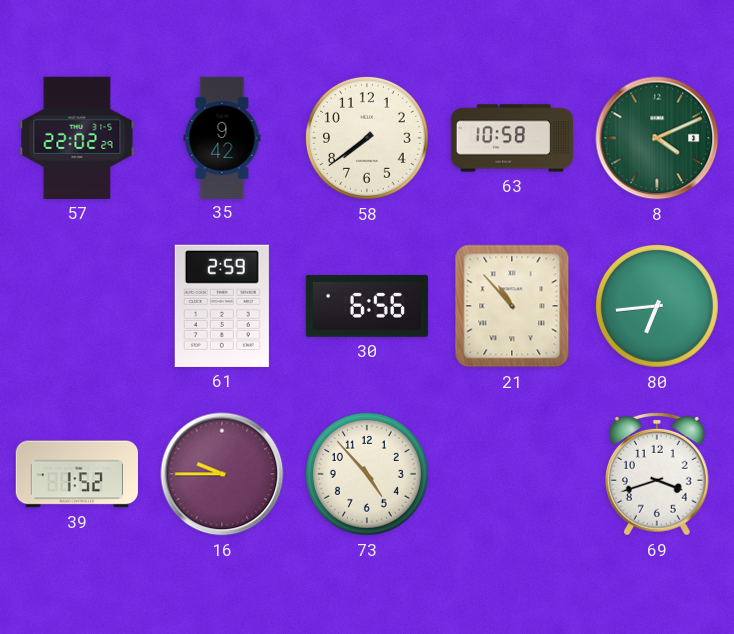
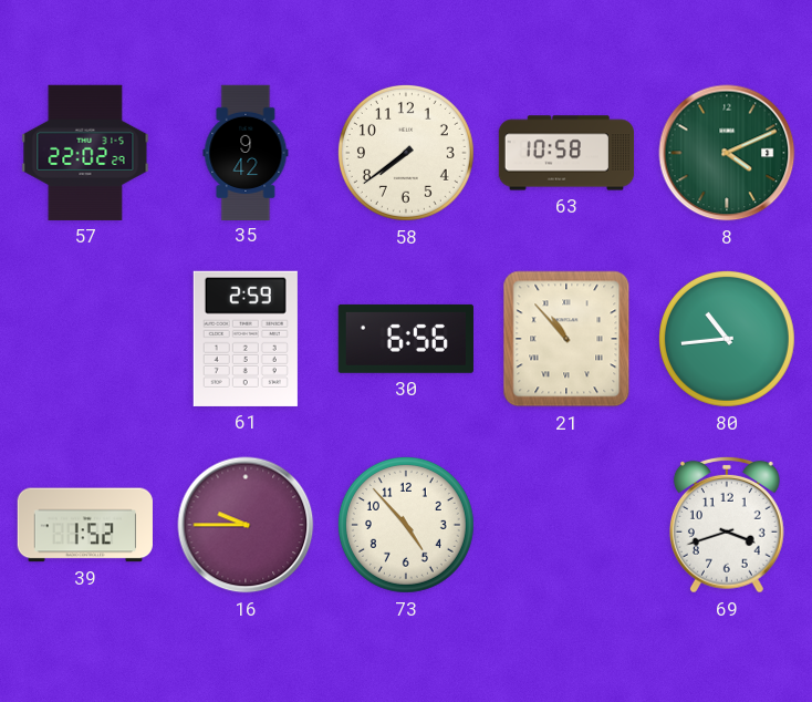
80: 6:44 -> 10:44
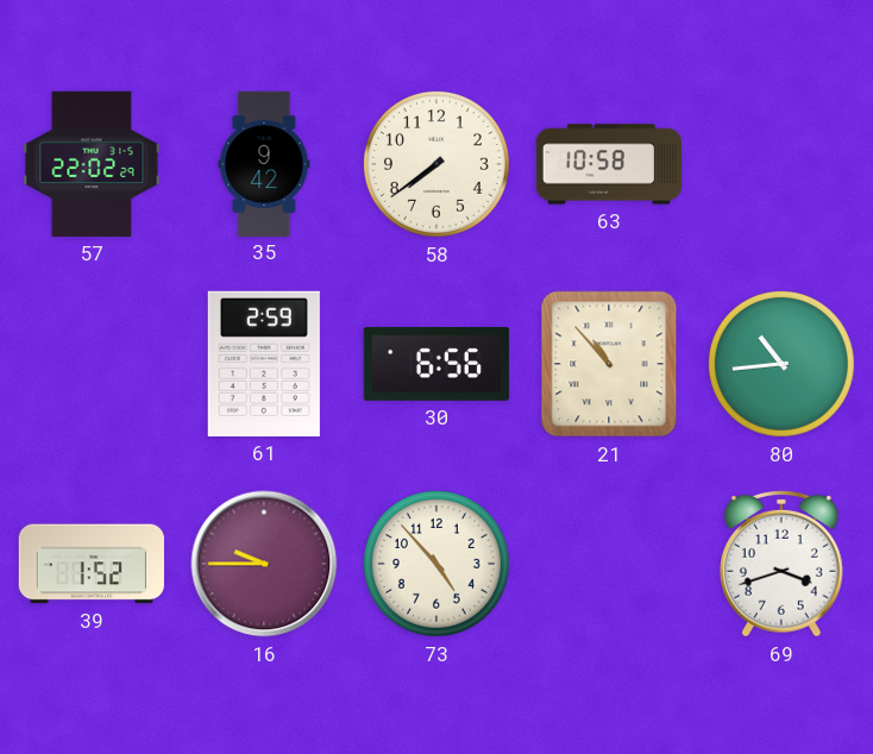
8: 4:11 -> none
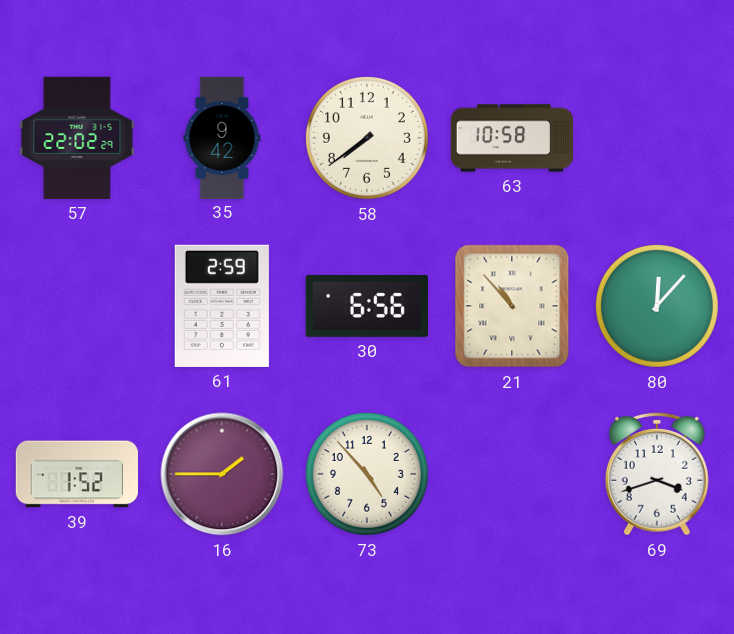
80: 10:44 -> 12:07
16: 9:45 -> 1:45
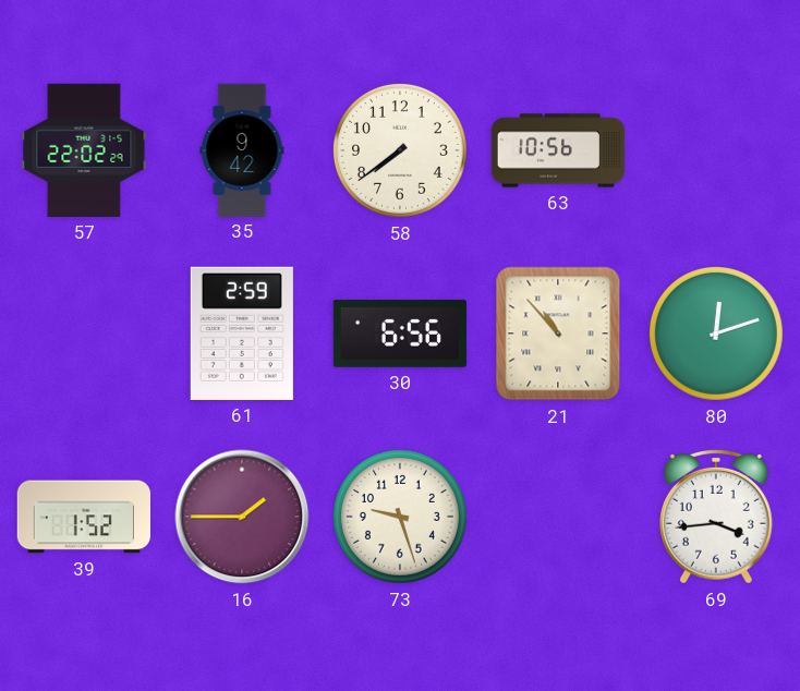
63: 10:58 -> 10:56
80: 12:07 -> 12:12
73: 4:53 -> 9:27
69: 3:42 -> 3:44
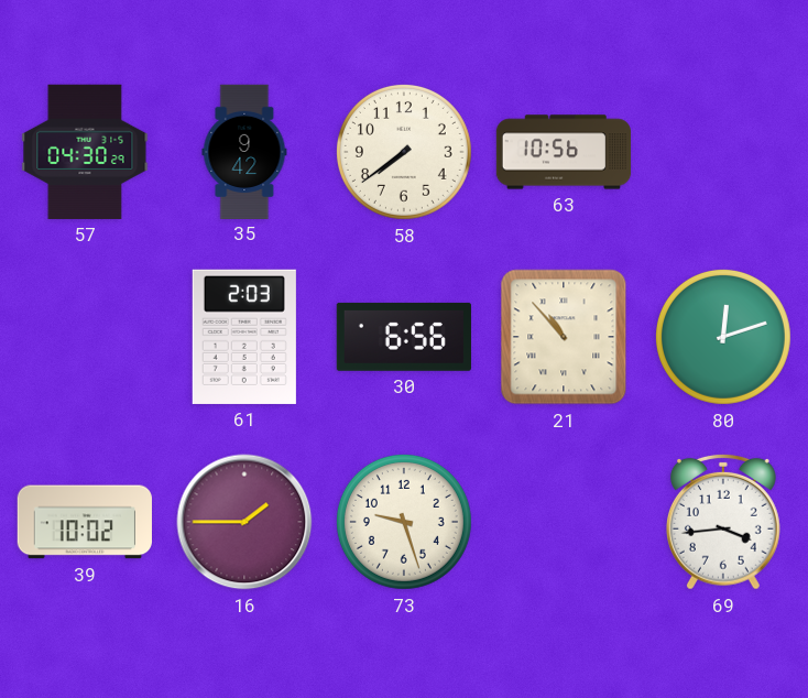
57: 22:02 -> 04:30
61: 2:59 -> 2:03
39: 1:52 -> 10:02
